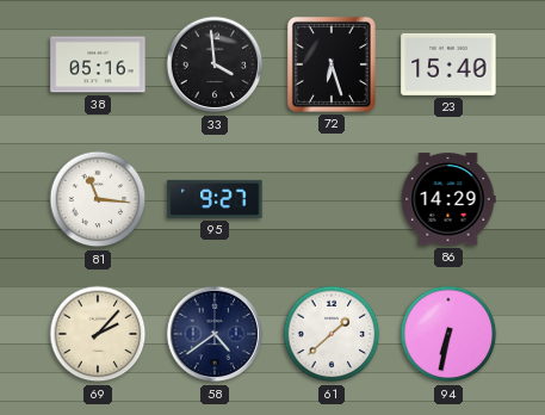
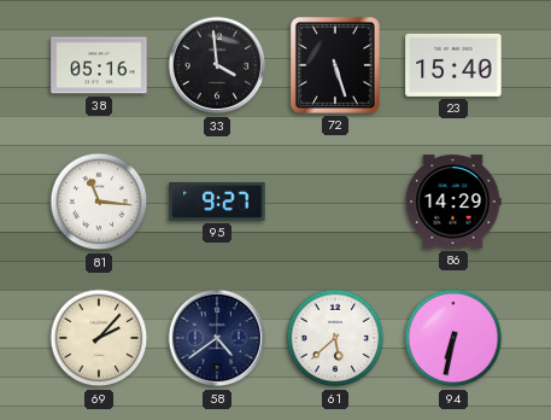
72: 6:27 -> 5:27
61: 1:38 -> 5:38
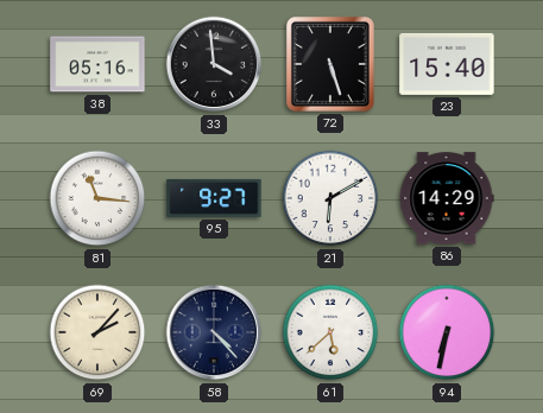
21: none -> 6:10
58: 4:39 -> 4:23
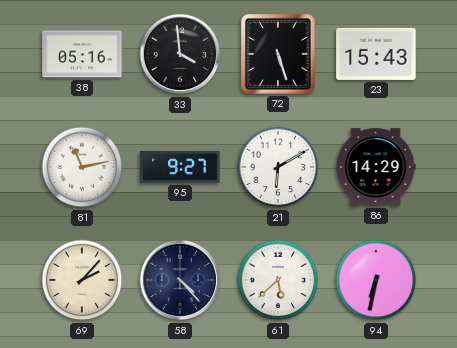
23: 15:40 -> 15:43
81: 11:16 -> 11:13
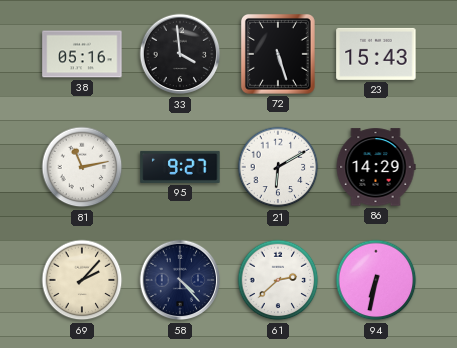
61: 5:38 -> 2:38
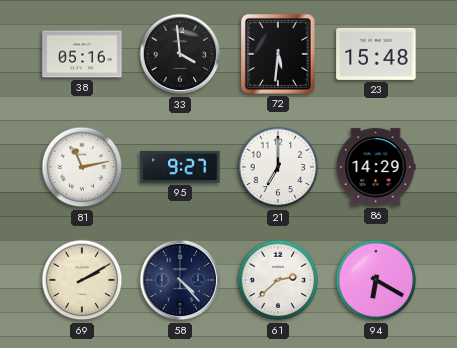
72: 5:27 -> 5:31
23: 15:43 -> 15:48
21: 6:10 -> 7:00
69: 2:07 -> 2:10
94: 6:32 -> 6:20
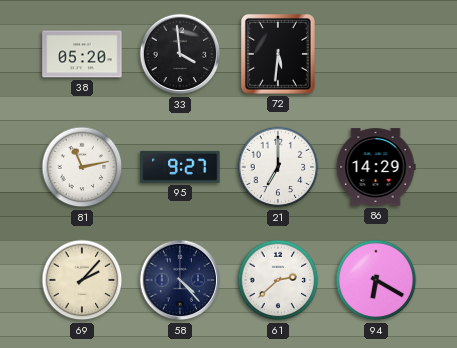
38: 05:16 -> 05:20
23: 15:48 -> none
69: 2:10 -> 2:07
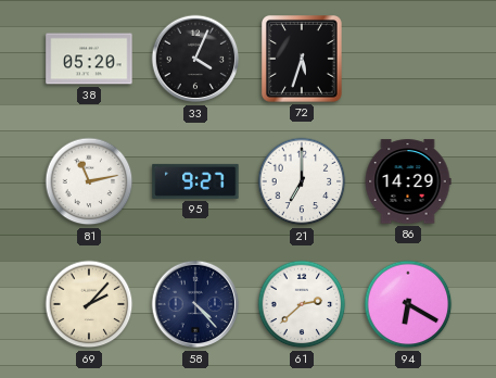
33: 3:59 -> 4:04
72: 5:31 -> 5:33
